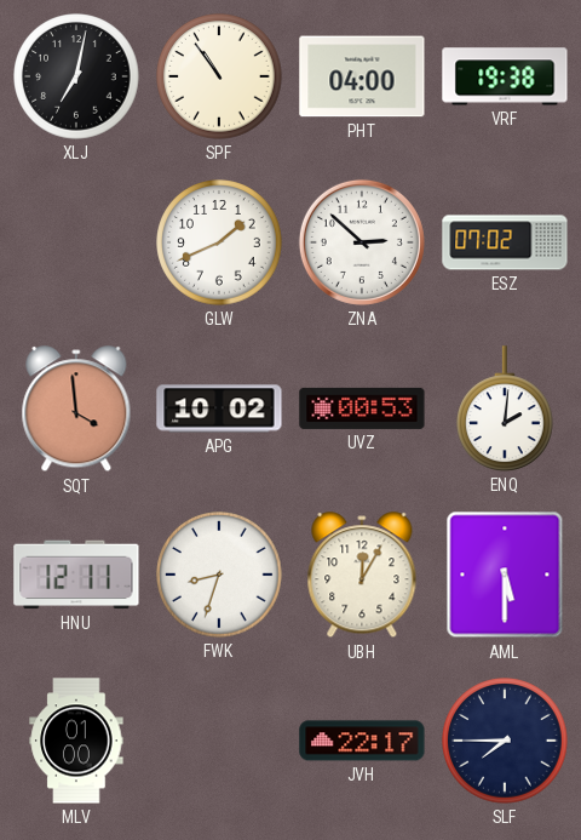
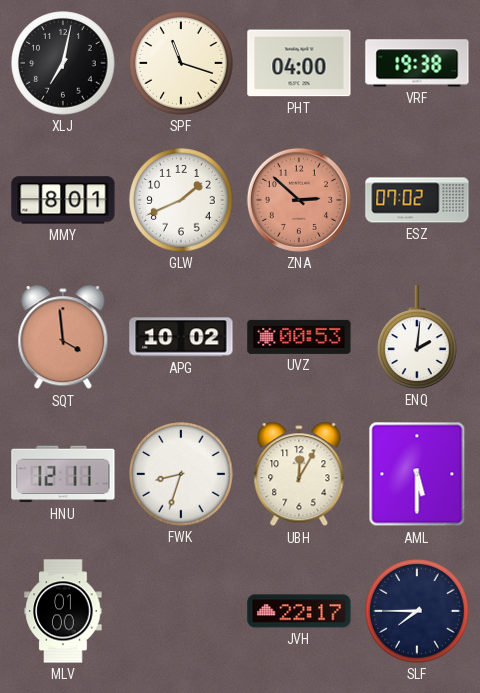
SPF: 10:54 -> 11:18
MMY: none -> 8:01
ZNA dial: white -> salmon
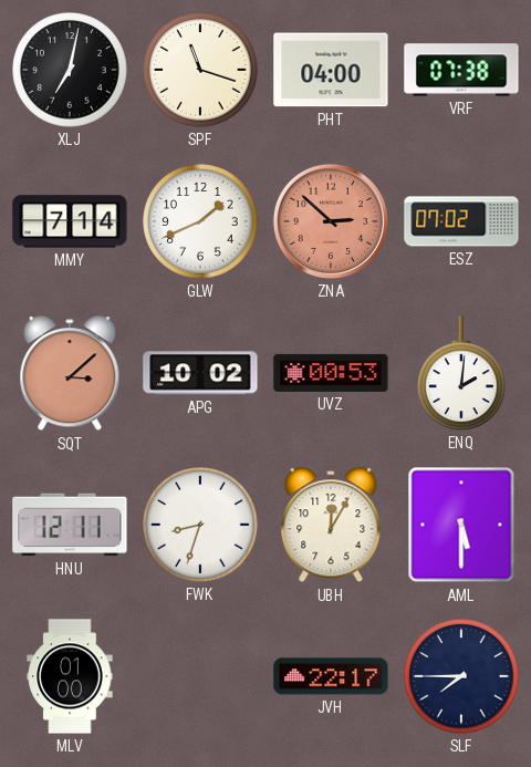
VRF: 19:38 -> 07:38
MMY: 8:01 -> 7:14
SQT: 3:59 -> 3:08
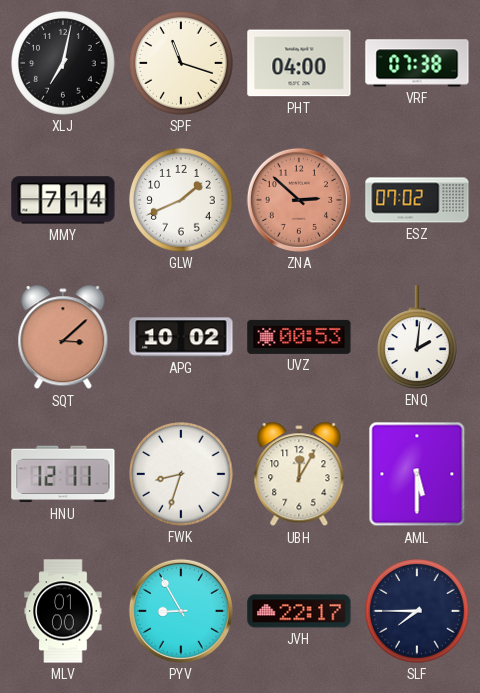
PYV: none -> 8:55
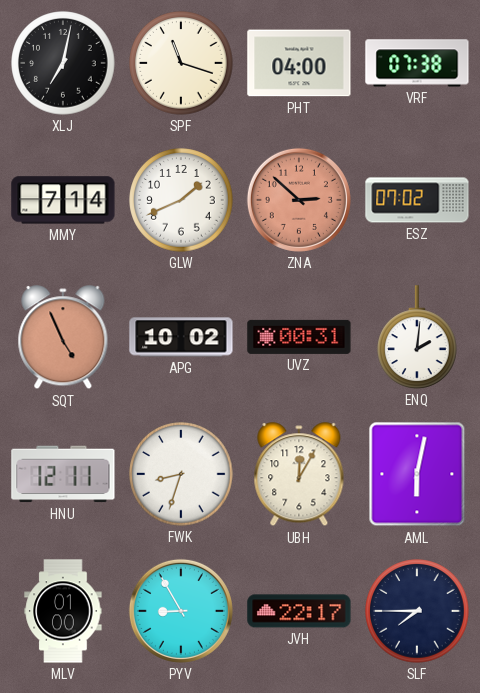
SQT: 3:08 -> 4:56
UVZ: 00:53 -> 00:31
AML: 5:30 -> 6:02
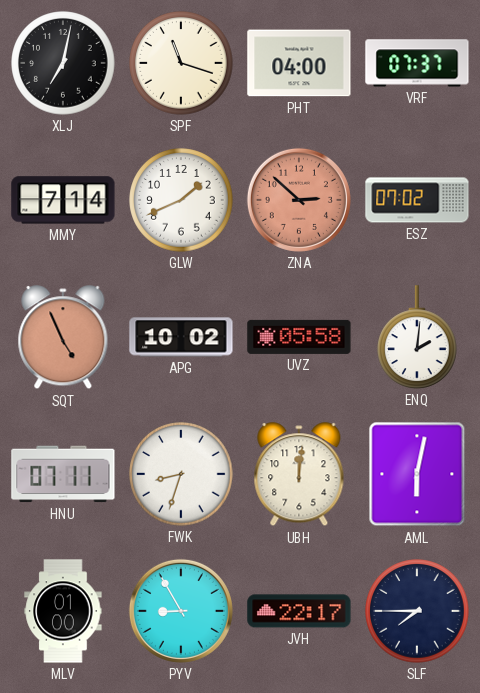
VRF: 07:38 -> 07:37
UVZ: 00:31 -> 05:58
HNU: 12:11 -> 07:11
UBH: 12:05 -> 12:01
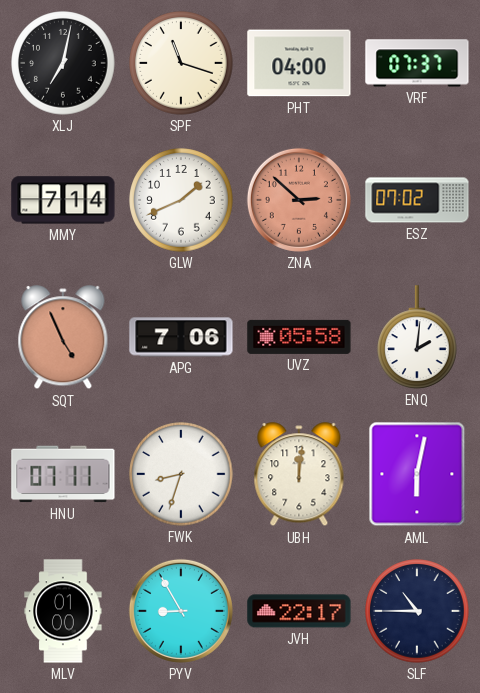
APG: 10:02 -> 7:06
SLF: 7:45 -> 10:45
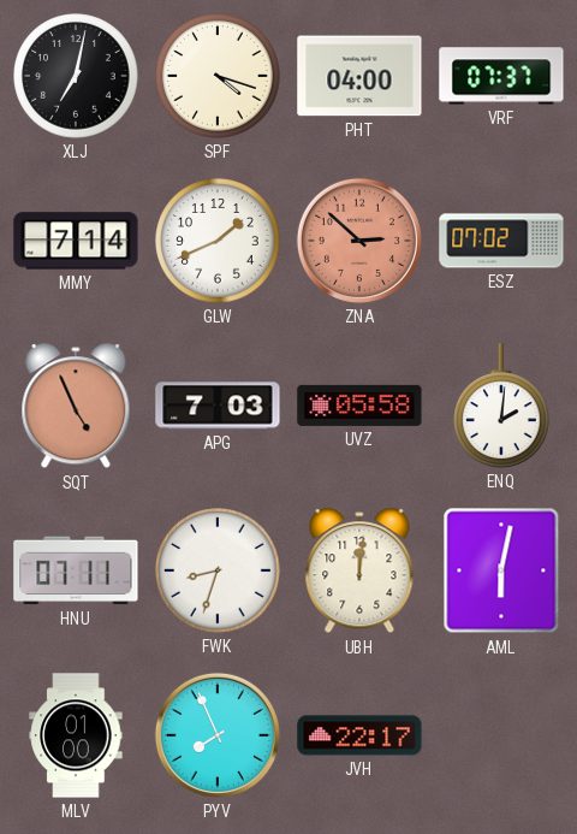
SPF: 11:18 -> 4:18
APG: 7:06 -> 7:03
PYV: 8:55 -> 7:56
SLF: 10:45 -> none
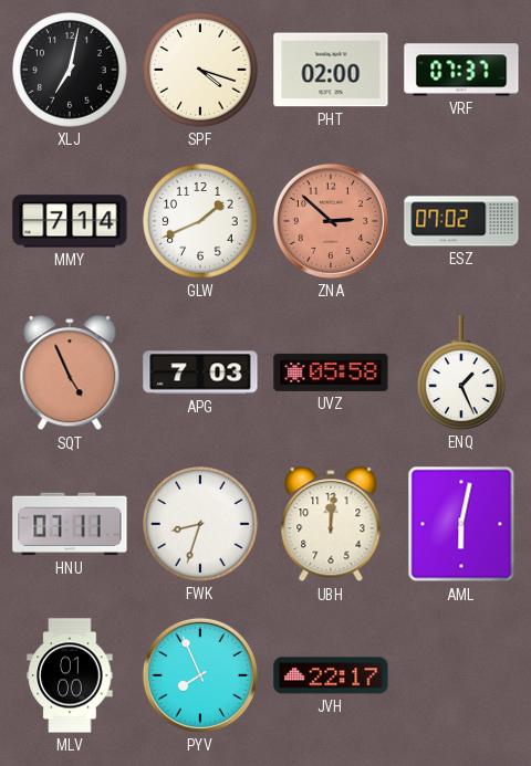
PHT: 04:00 -> 02:00
ENQ: 2:01 -> 1:26
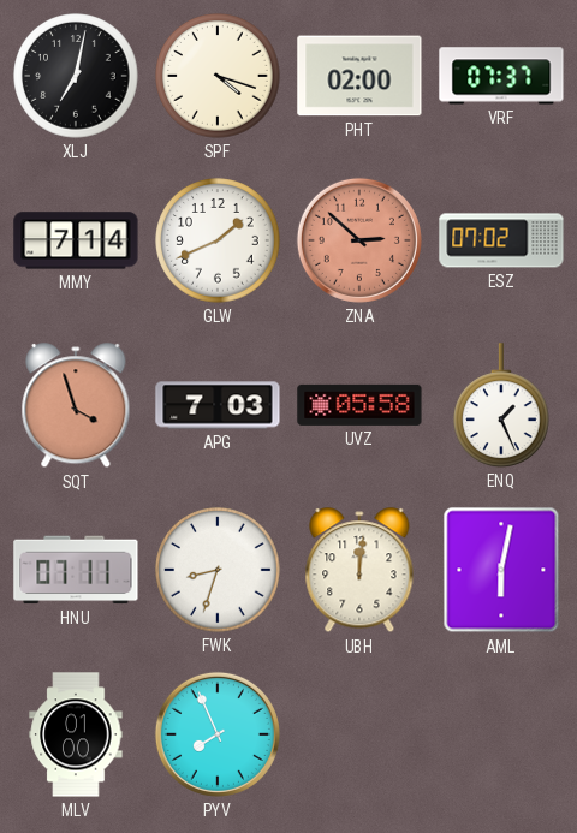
SQT: 4:56 -> 3:57
JVH: 22:17 -> none
